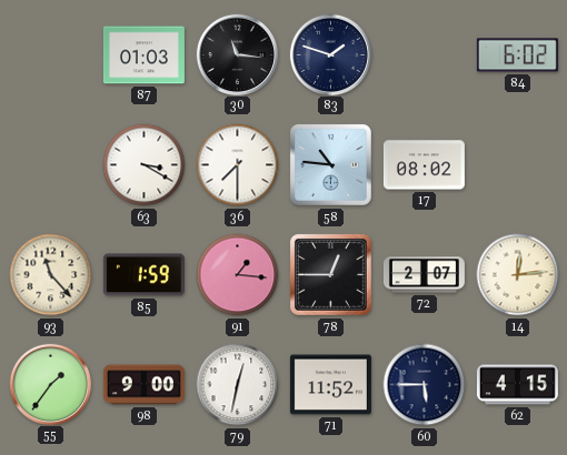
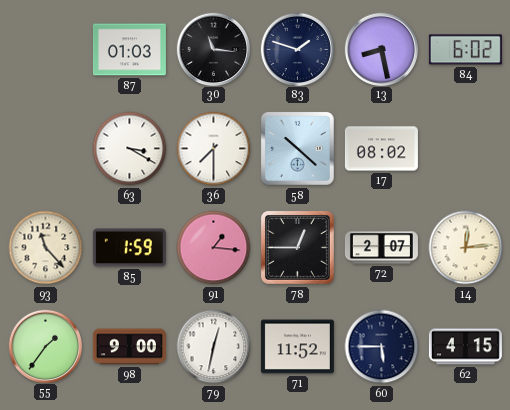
13: none -> 8:28
58: 10:46 -> 10:22
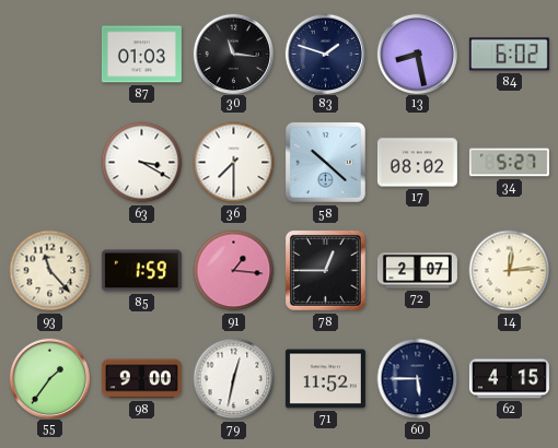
34: none -> 5:27
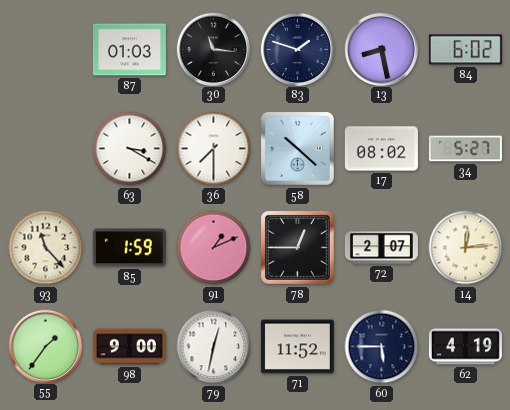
91: 1:16 -> 1:11
62: 4:15 -> 4:19
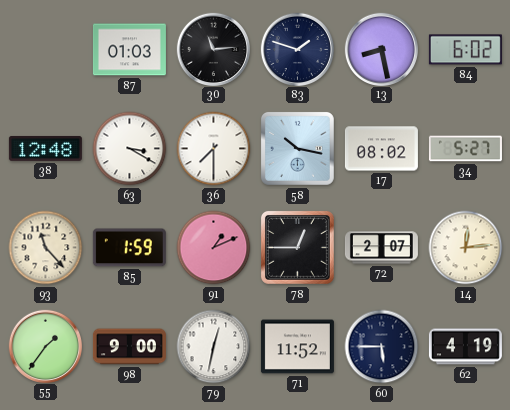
30: 11:16 -> 11:14
38: none -> 12:48
58: 10:22 -> 10:17
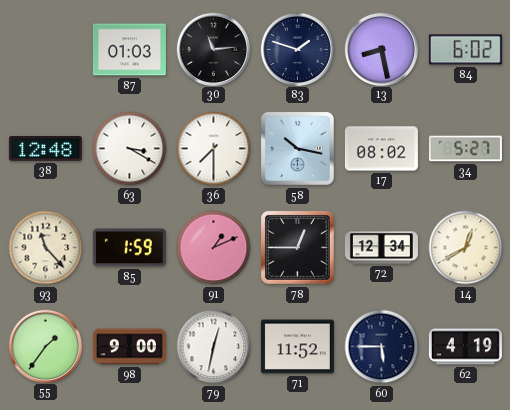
72: 2:07 -> 12:34
14: 12:14 -> 12:40
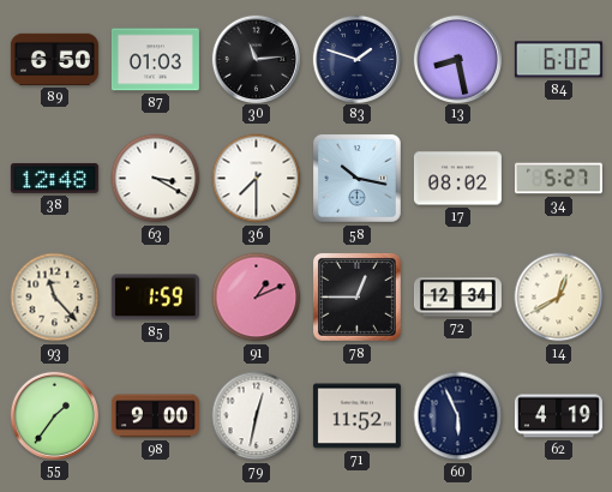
89: none -> 6:50
60: 5:45 -> 5:56
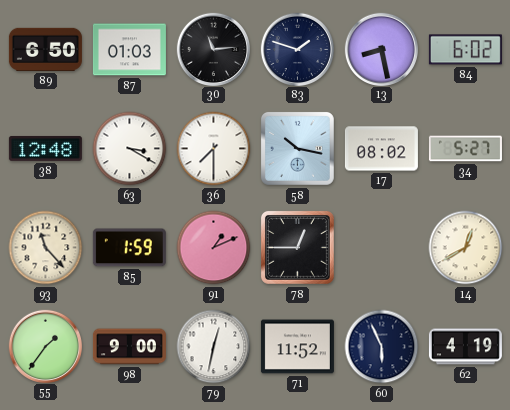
72: 12:34 -> none
